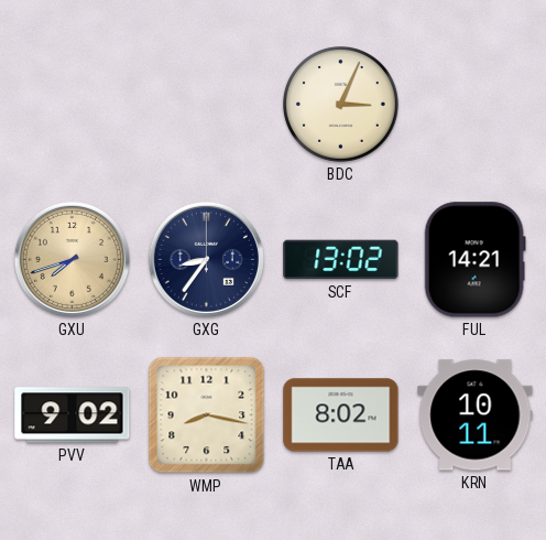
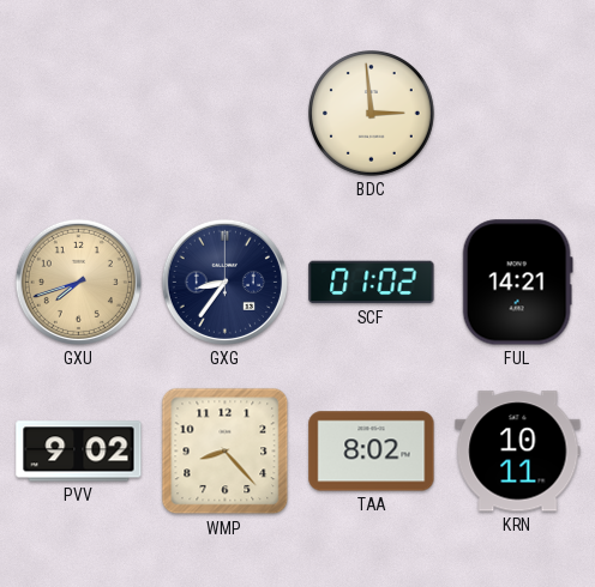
BDC: 3:04 -> 2:59
SCF: 13:02 -> 01:02
WMP: 8:17 -> 8:23
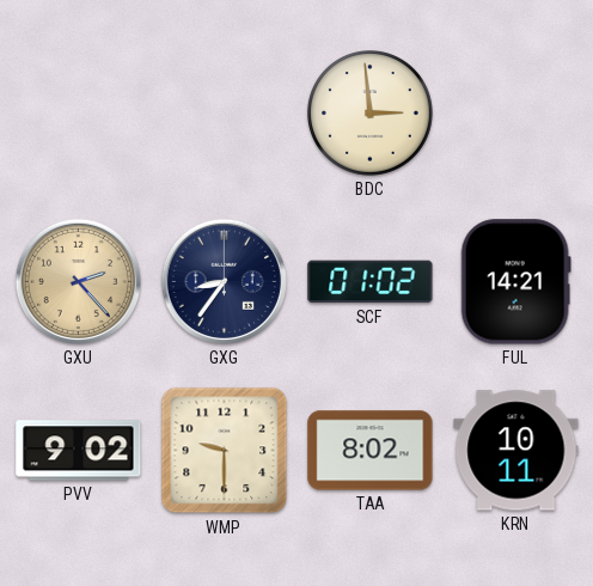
GXU: 7:42 -> 2:23
WMP: 8:23 -> 9:30
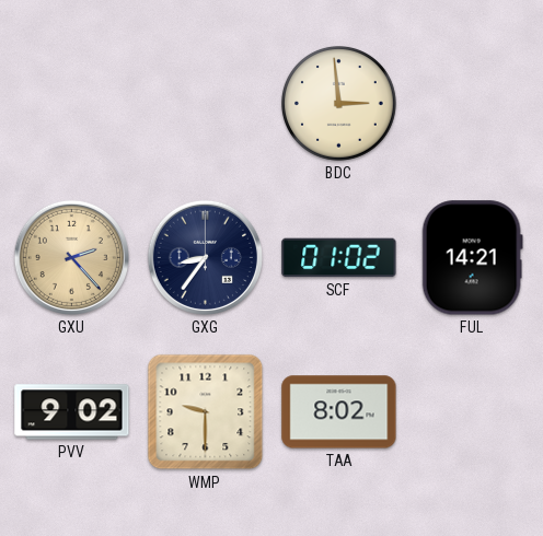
KRN: 10:11 -> none
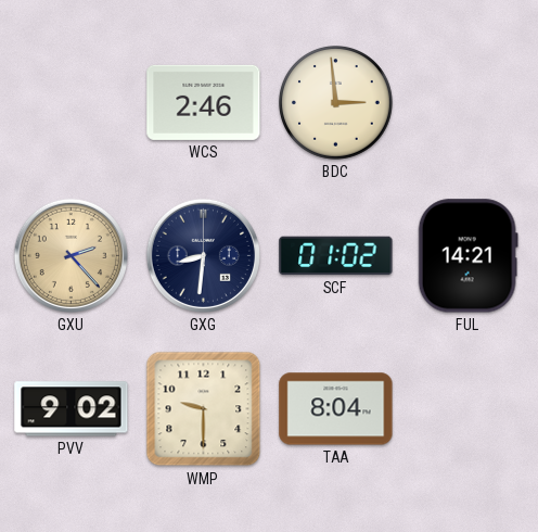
WCS: none -> 2:46
GXG: 8:36 -> 8:31
TAA: 8:02 -> 8:04
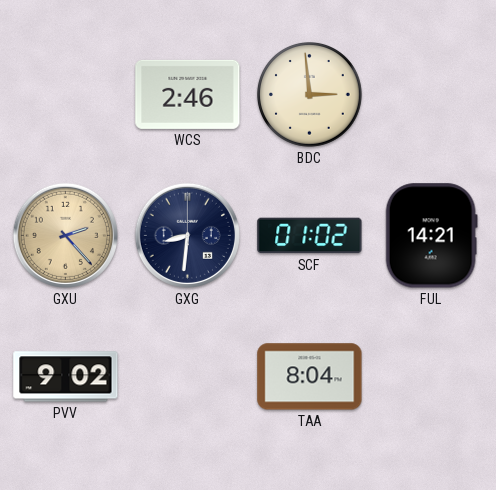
WMP: 9:30 -> none
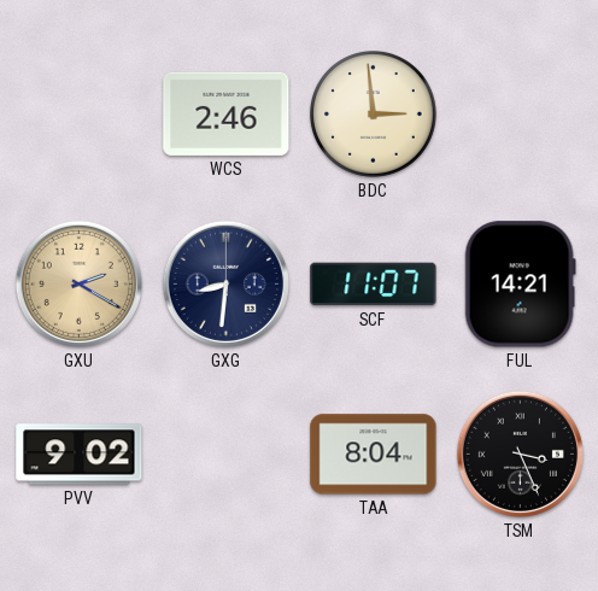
GXU: 2:23 -> 2:20
SCF: 01:02 -> 11:07
TSM: none -> 3:26
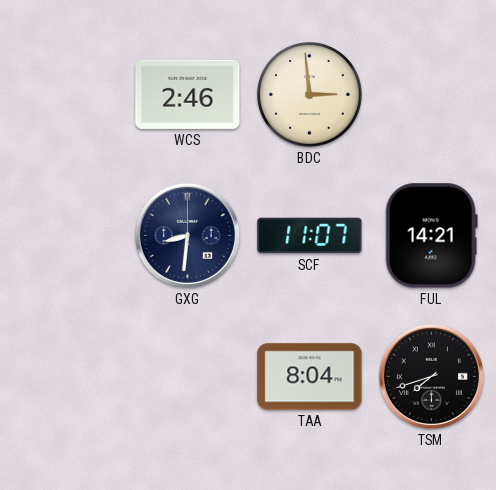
GXU: 2:20 -> none
PVV: 9:02 -> none
TSM: 3:26 -> 7:42
